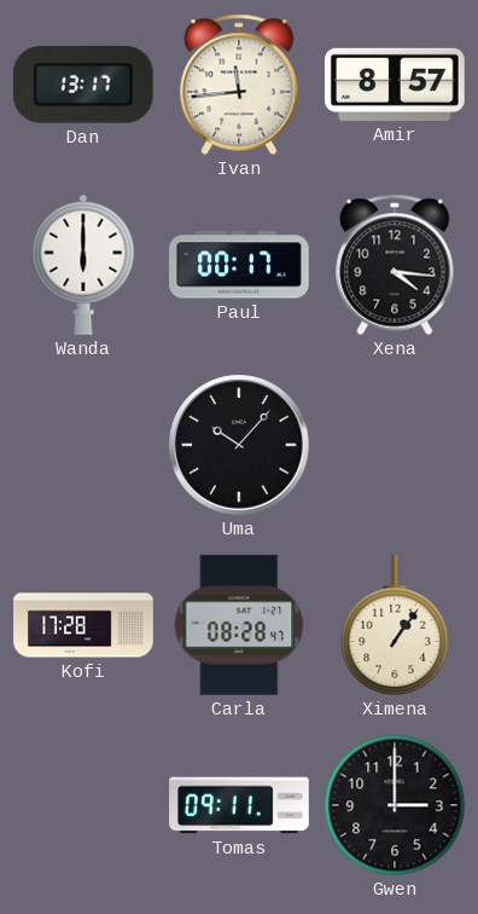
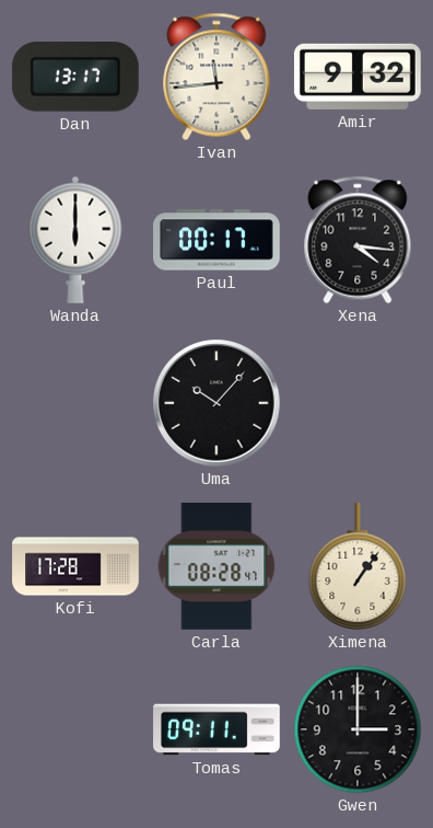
Amir: 8:57 -> 9:32
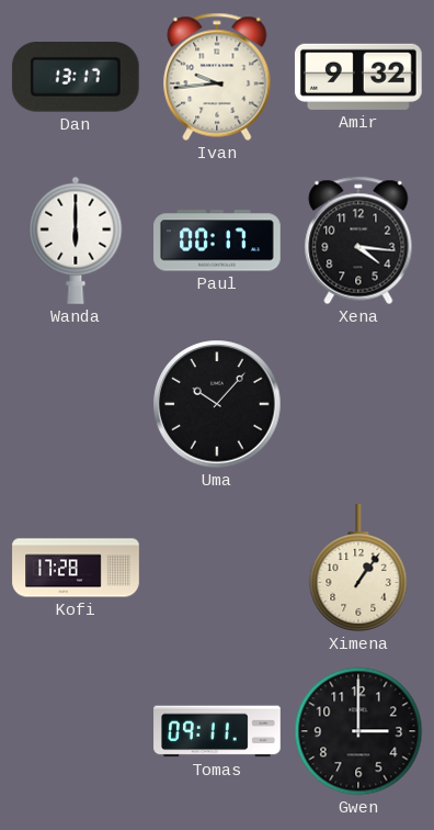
Ivan: 11:44 -> 9:44
Carla: 08:28 -> none
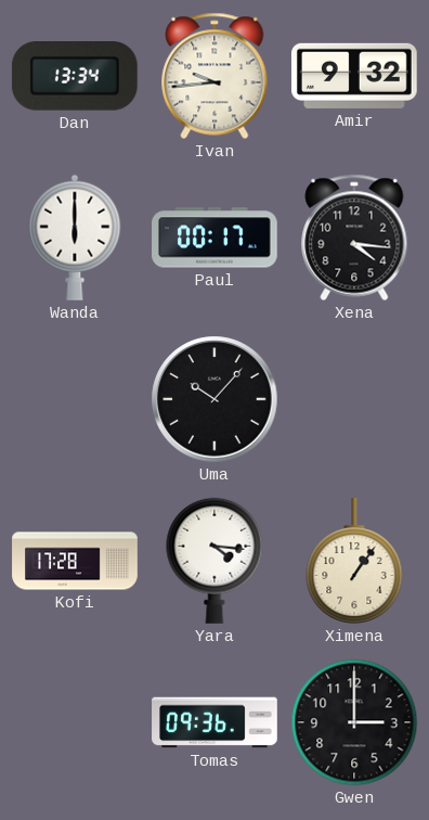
Dan: 13:17 -> 13:34
Yara: none -> 4:16
Tomas: 09:11 -> 09:36
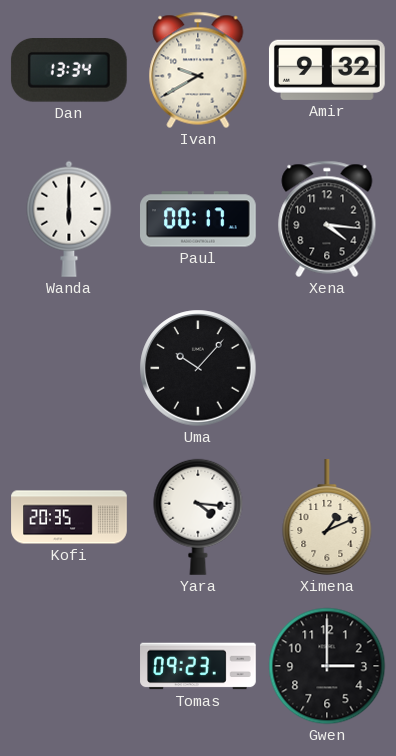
Ivan: 9:44 -> 9:40
Kofi: 17:28 -> 20:35
Ximena: 1:06 -> 1:11
Tomas: 09:36 -> 09:23
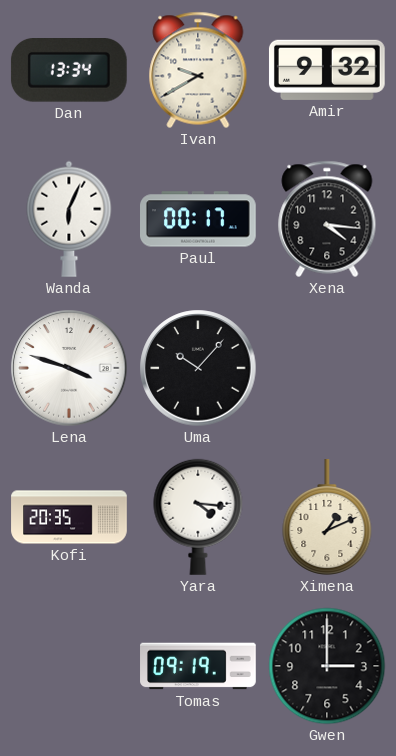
Wanda: 6:00 -> 6:04
Lena: none -> 3:48
Tomas: 09:23 -> 09:19
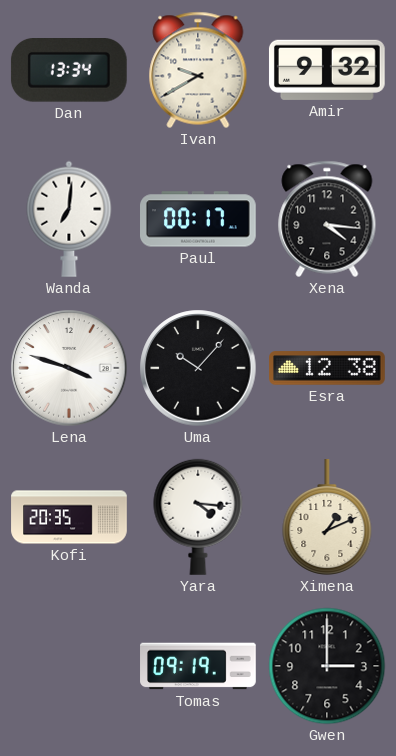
Wanda: 6:04 -> 7:01
Esra: none -> 12:38
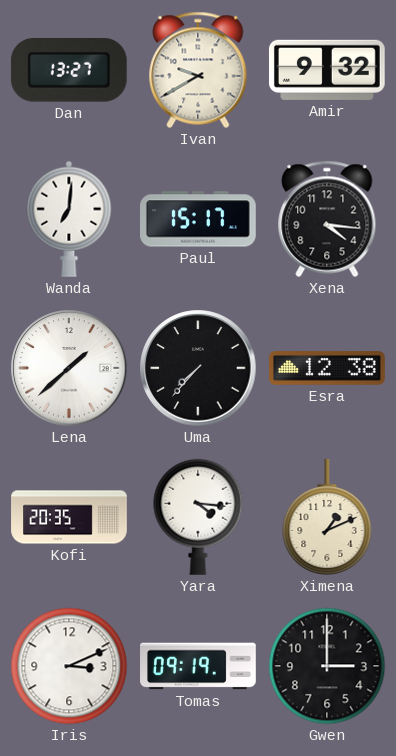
Dan: 13:34 -> 13:27
Paul: 00:17 -> 15:17
Lena: 3:48 -> 1:38
Uma: 10:07 -> 7:37
Iris: none -> 3:11
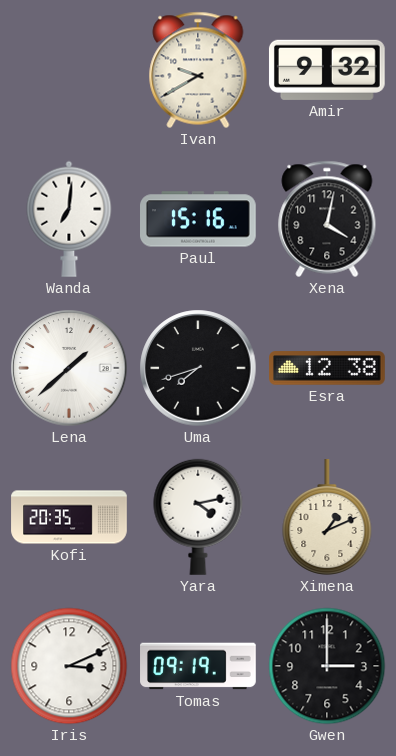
Dan: 13:27 -> none
Paul: 15:17 -> 15:16
Xena: 4:16 -> 4:02
Uma: 7:37 -> 7:42
Yara: 4:16 -> 4:13
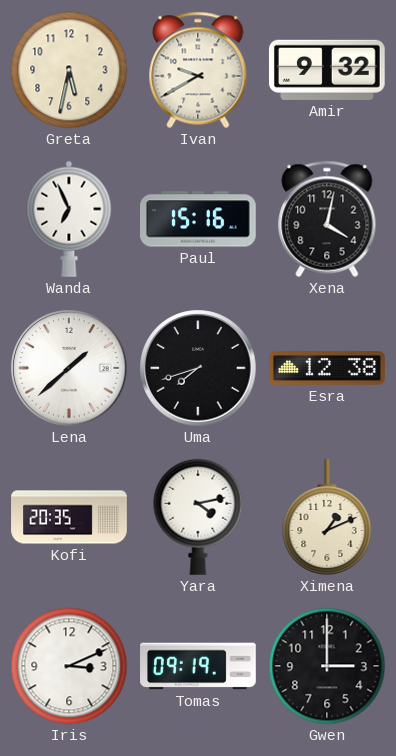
Greta: none -> 5:32
Wanda: 7:01 -> 6:56
